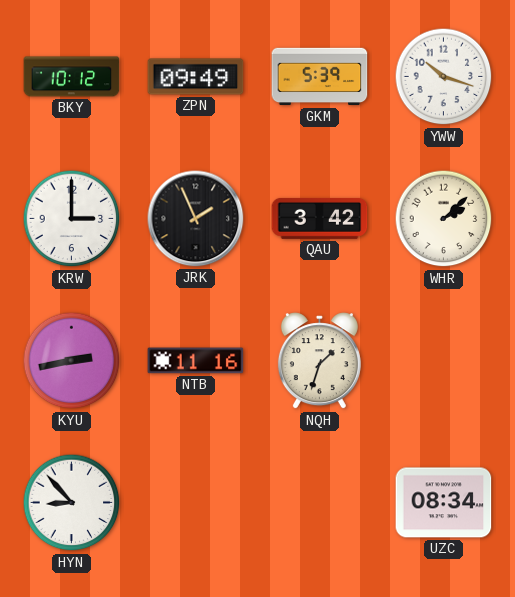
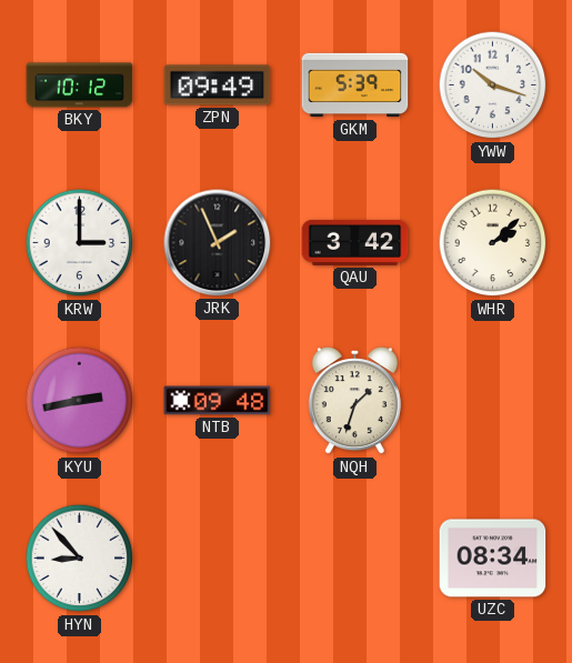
NTB: 11:16 -> 09:48
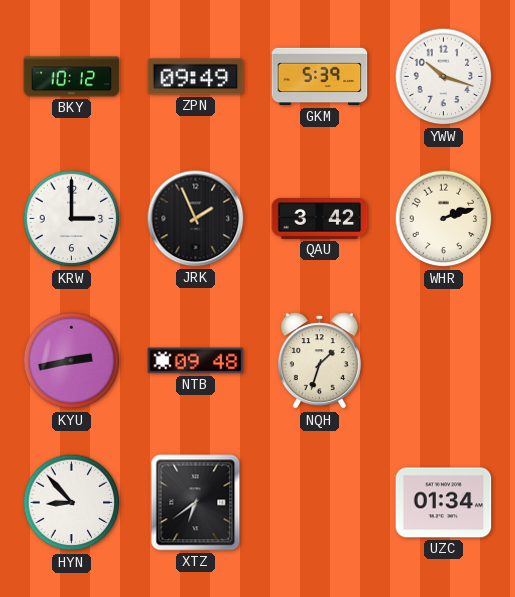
WHR: 2:08 -> 2:12
XTZ: none -> 6:39
UZC: 08:34 -> 01:34
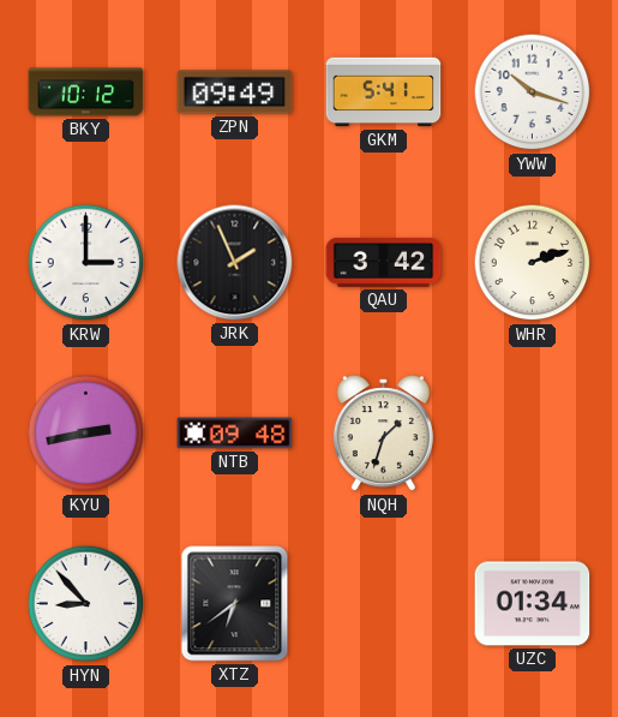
GKM: 5:39 -> 5:41
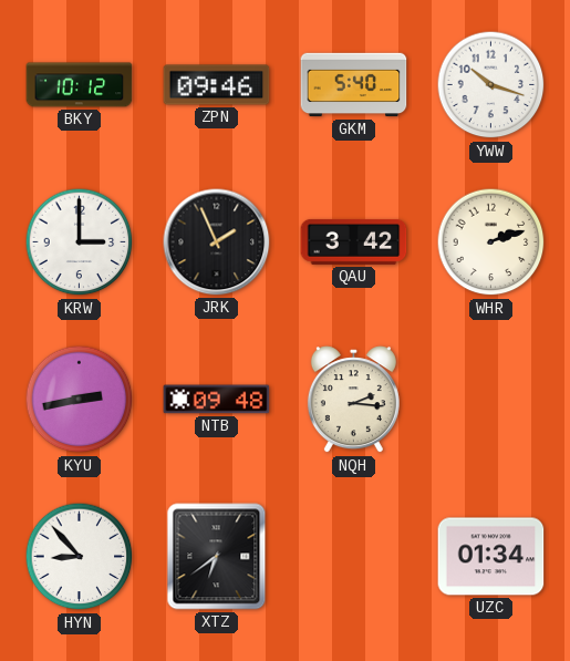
ZPN: 09:49 -> 09:46
GKM: 5:41 -> 5:40
NQH: 1:33 -> 2:16
